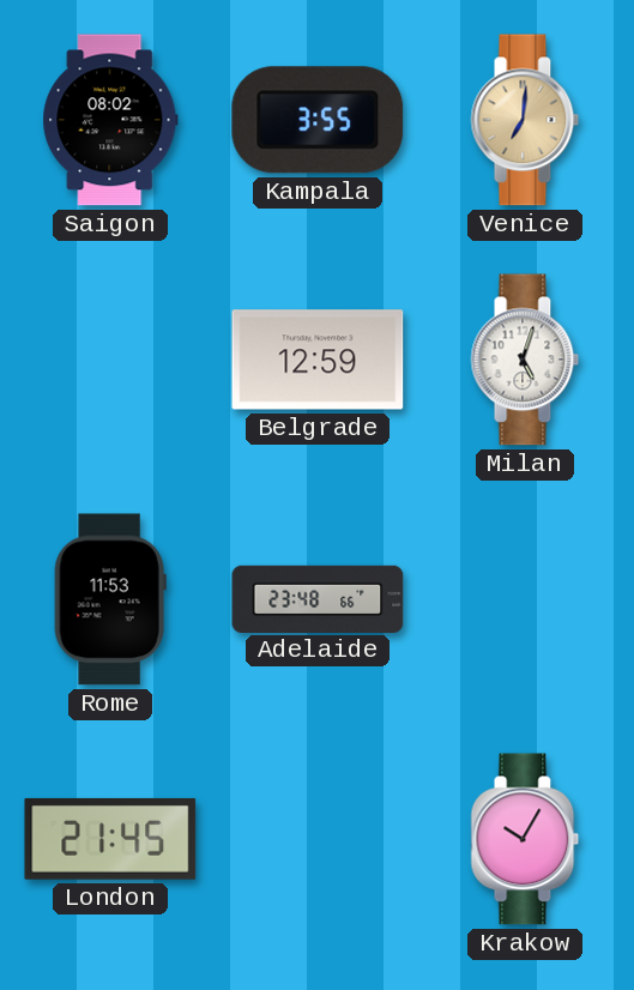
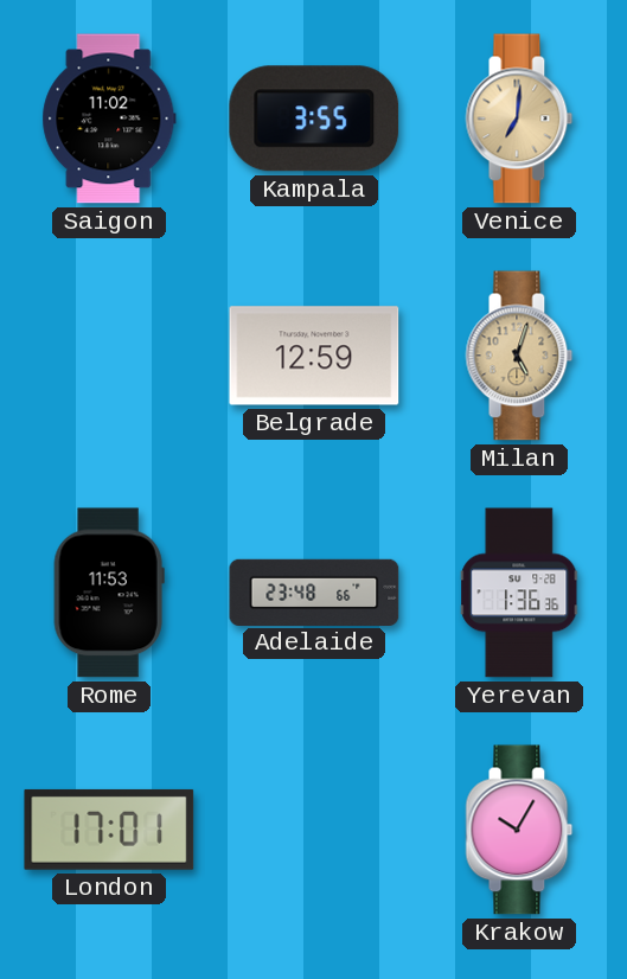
Saigon: 08:02 -> 11:02
Milan dial: white -> champagne
Yerevan: none -> 1:36
London: 21:45 -> 17:01
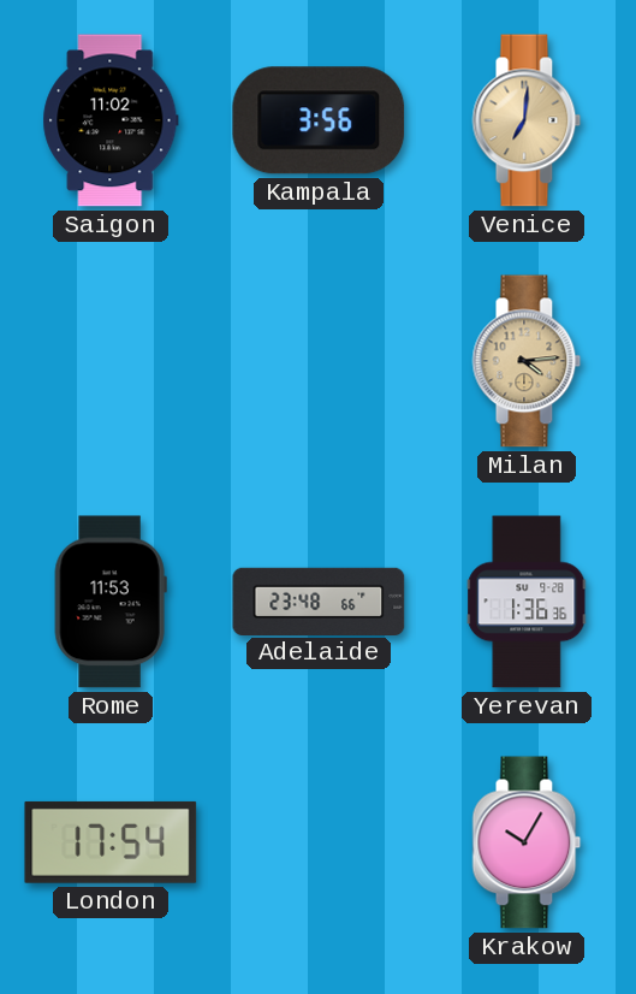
Kampala: 3:55 -> 3:56
Belgrade: 12:59 -> none
Milan: 5:03 -> 4:14
London: 17:01 -> 17:54
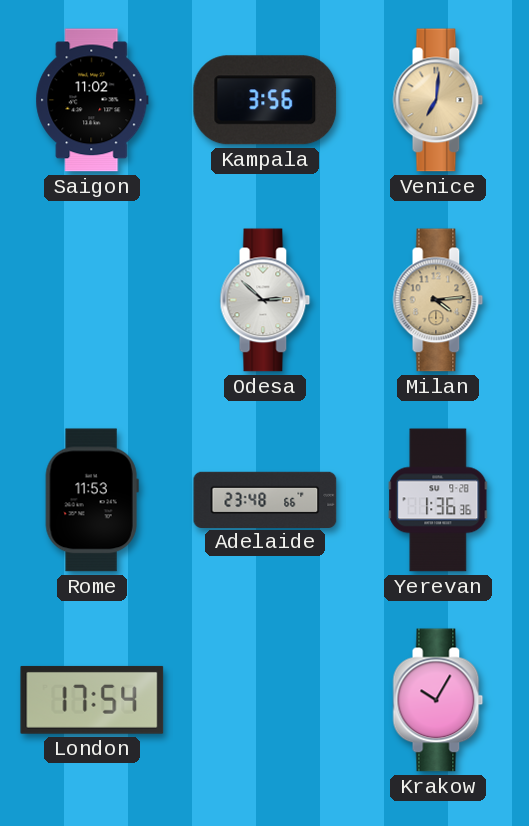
Odesa: none -> 2:52
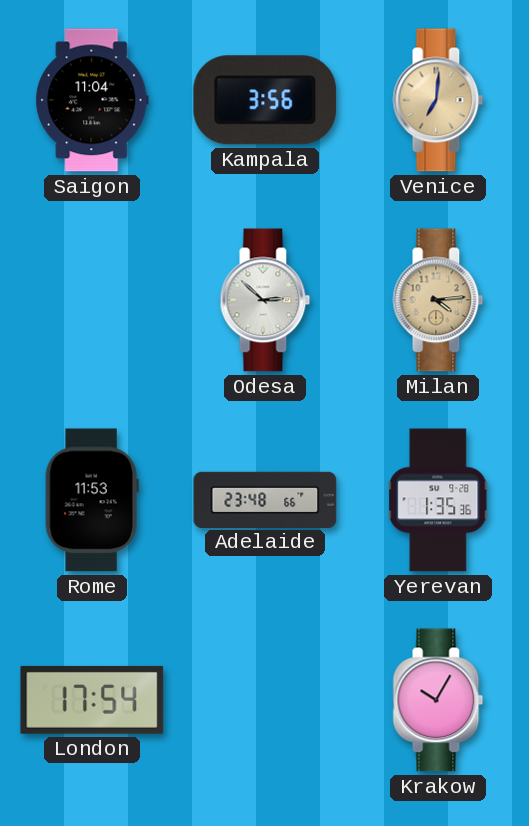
Saigon: 11:02 -> 11:04
Yerevan: 1:36 -> 1:35
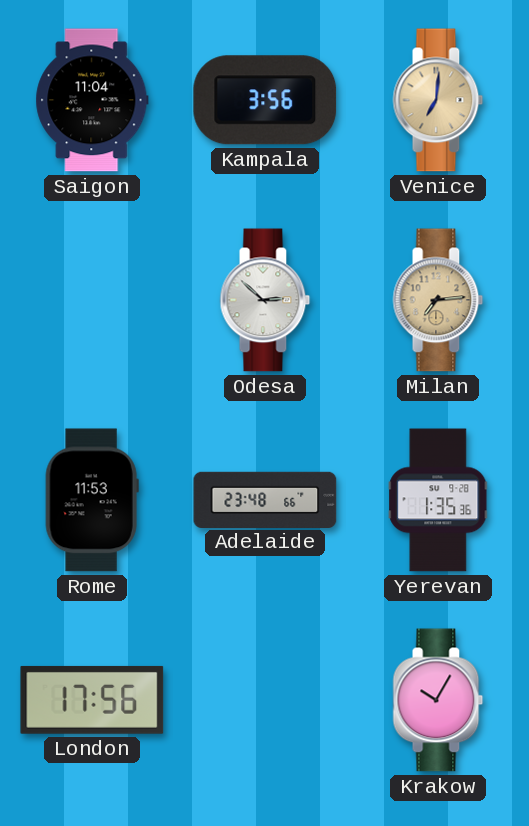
Milan: 4:14 -> 7:14
London: 17:54 -> 17:56
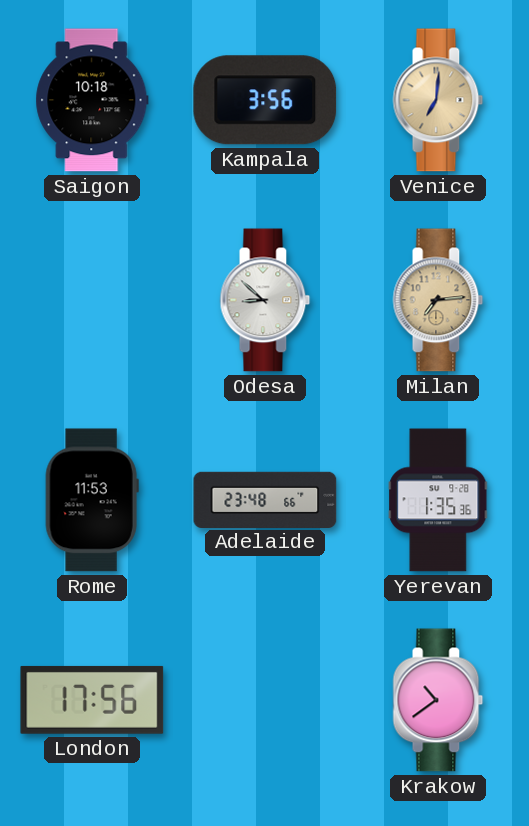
Saigon: 11:04 -> 10:18
Odesa: 2:52 -> 8:52
Krakow: 10:05 -> 10:39
